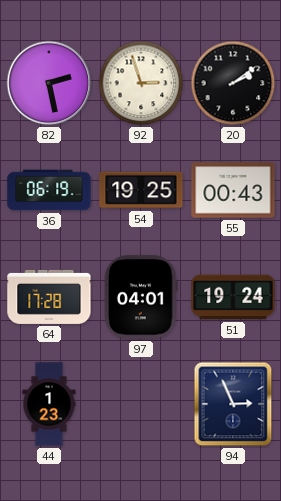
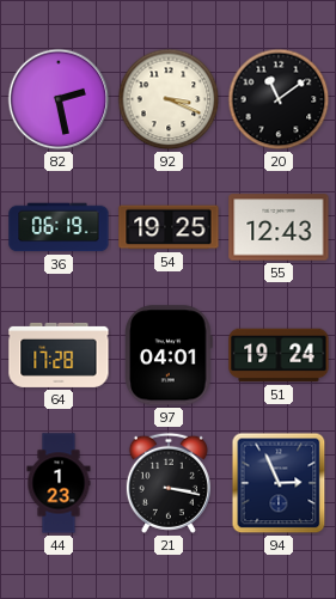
92: 2:57 -> 3:19
20: 2:09 -> 11:09
55: 00:43 -> 12:43
21: none -> 3:17
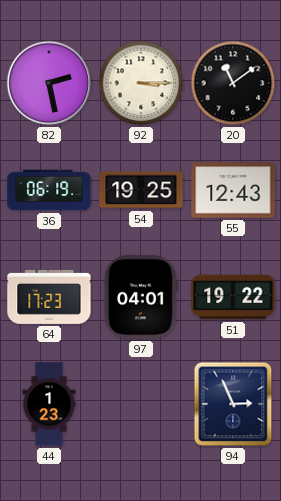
92: 3:19 -> 3:15
64: 17:28 -> 17:23
51: 19:24 -> 19:22
21: 3:17 -> none
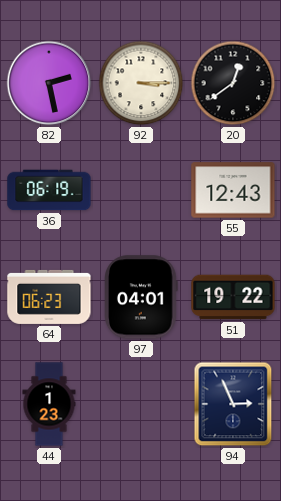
20: 11:09 -> 12:39
54: 19:25 -> none
64: 17:23 -> 06:23
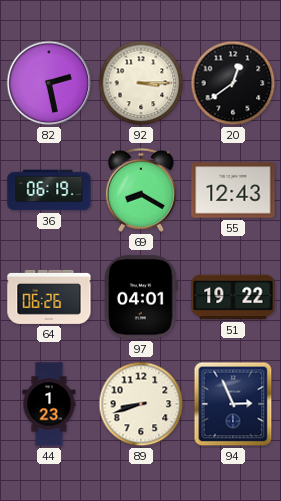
69: none -> 8:20
64: 06:23 -> 06:26
89: none -> 8:42
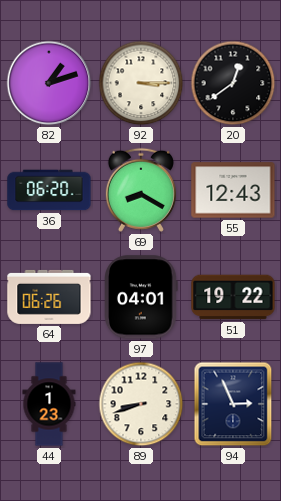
82: 2:28 -> 1:12
36: 06:19 -> 06:20
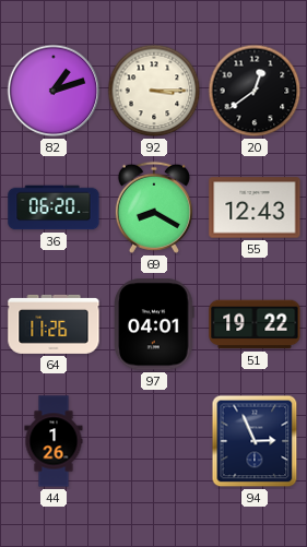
64: 06:26 -> 11:26
44: 1:23 -> 1:26
89: 8:42 -> none
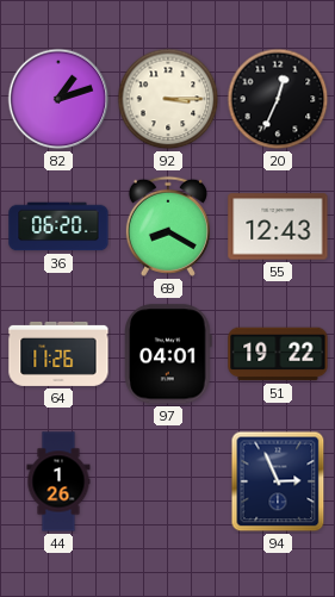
20: 12:39 -> 12:34
